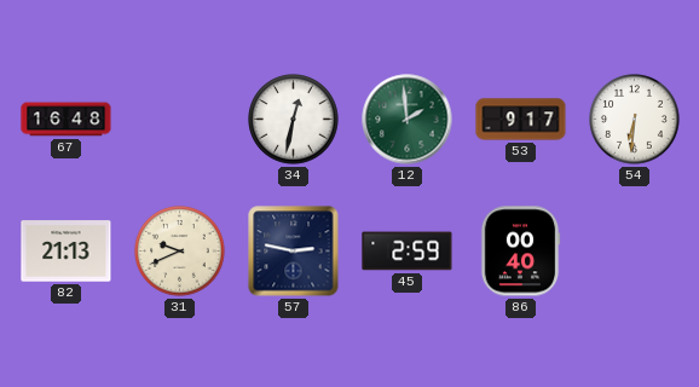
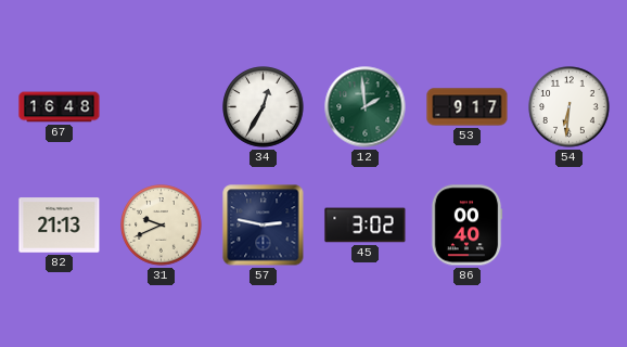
34: 12:32 -> 12:35
45: 2:59 -> 3:02
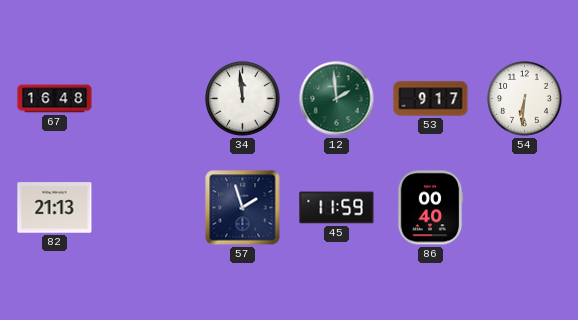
34: 12:35 -> 11:59
31: 9:41 -> none
57: 2:47 -> 1:57
45: 3:02 -> 11:59
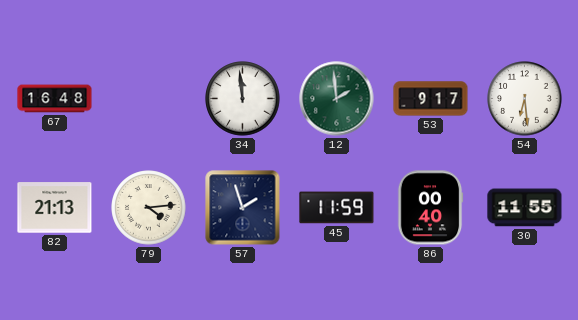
54: 6:31 -> 6:29
79: none -> 4:14
30: none -> 11:55
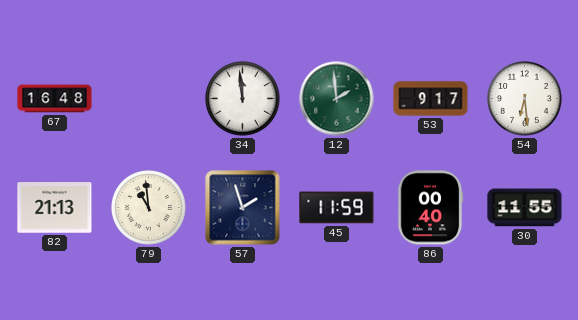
79: 4:14 -> 10:59
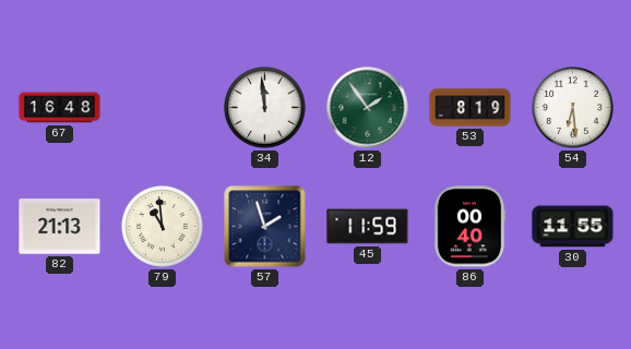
12: 1:59 -> 1:54
53: 9:17 -> 8:19
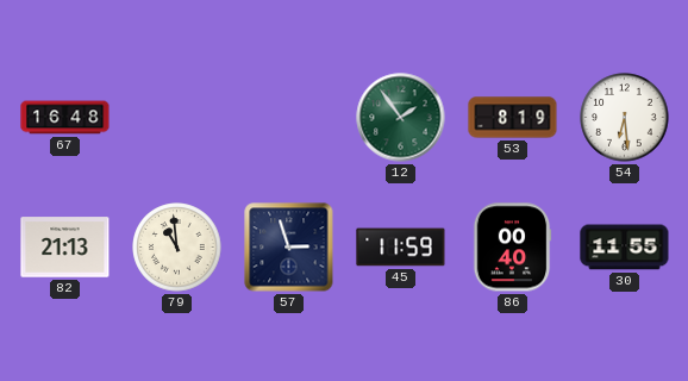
34: 11:59 -> none
57: 1:57 -> 2:57
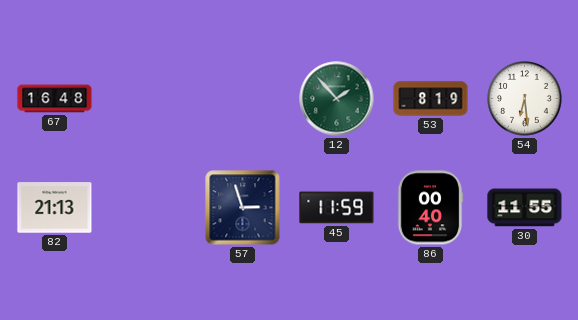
12: 1:54 -> 1:53
79: 10:59 -> none
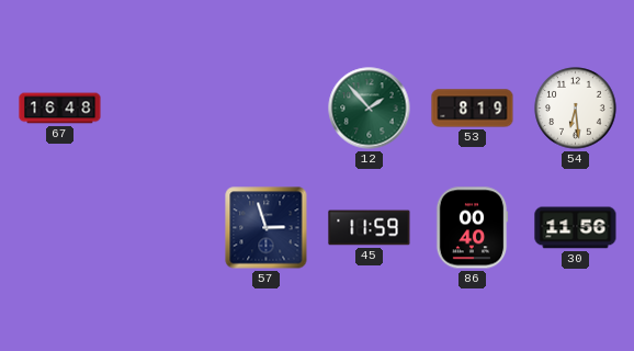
82: 21:13 -> none
30: 11:55 -> 11:56
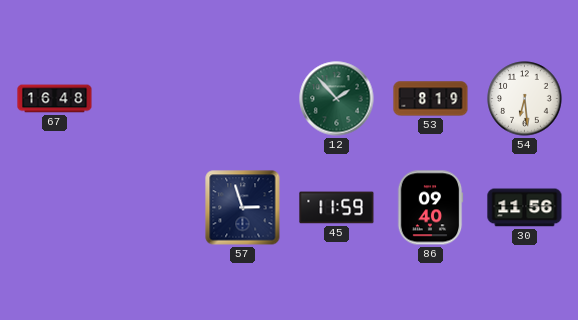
86: 00:40 -> 09:40
